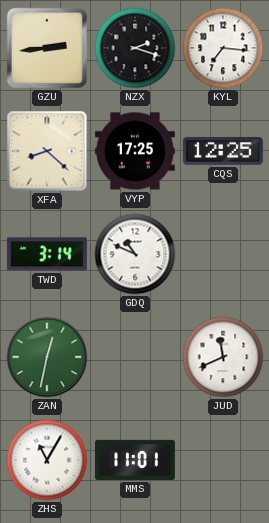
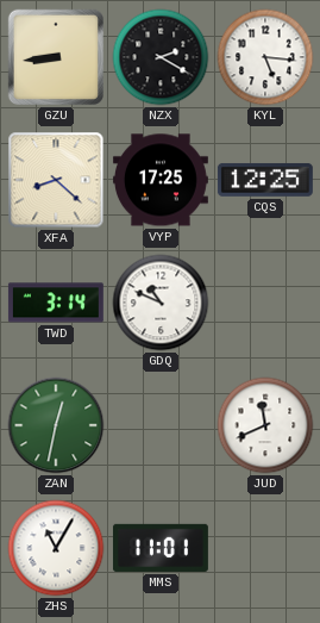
GZU: 2:44 -> 8:44
NZX: 2:18 -> 2:20
KYL: 7:16 -> 5:16
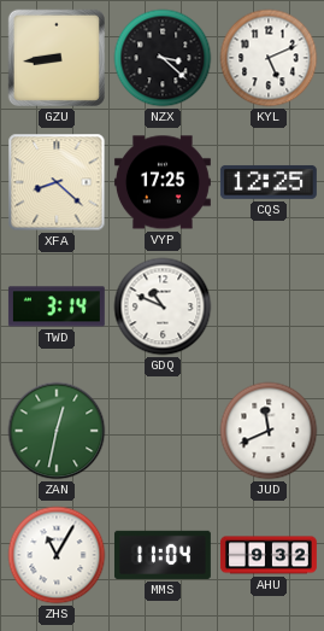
NZX: 2:20 -> 3:22
KYL: 5:16 -> 5:11
MMS: 11:01 -> 11:04
AHU: none -> 9:32
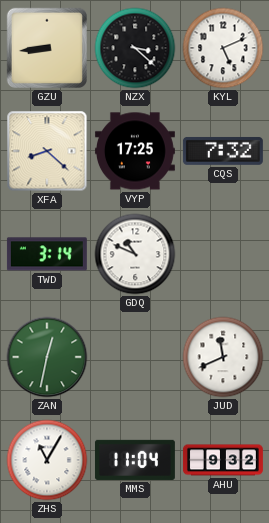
CQS: 12:25 -> 7:32
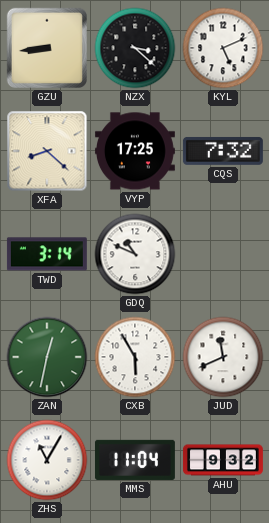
CXB: none -> 5:55
